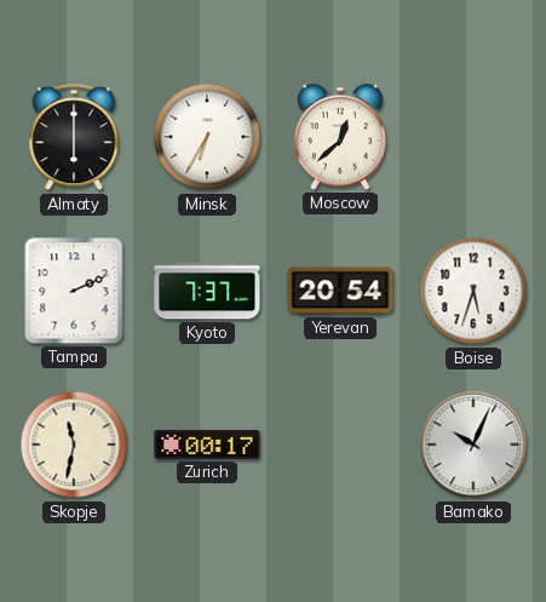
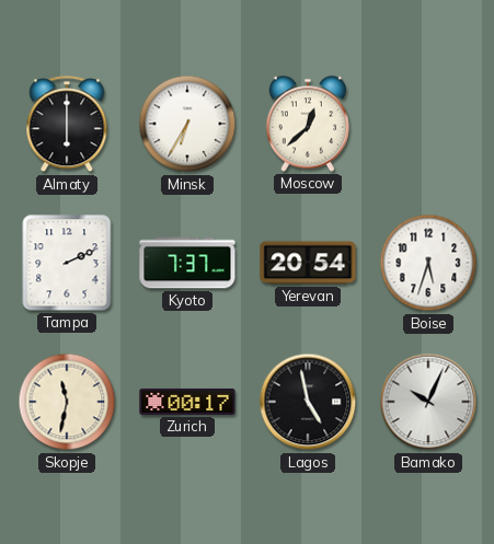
Lagos: none -> 4:58
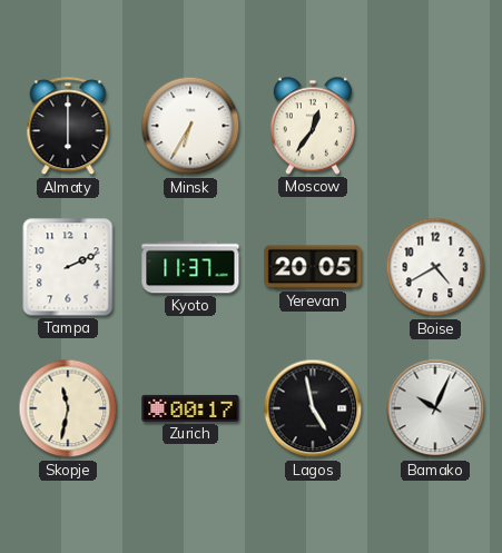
Moscow: 12:38 -> 12:36
Kyoto: 7:37 -> 11:37
Yerevan: 20:54 -> 20:05
Boise: 5:33 -> 4:40
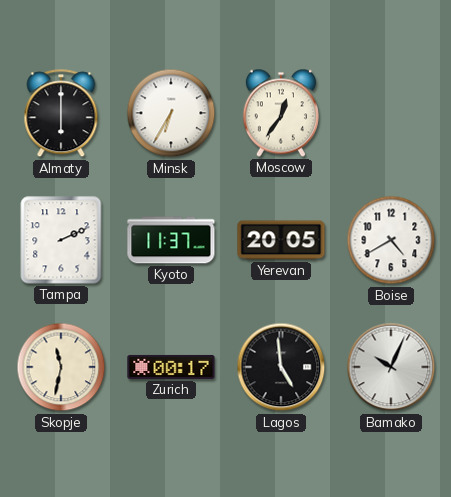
Lagos: 4:58 -> 4:59
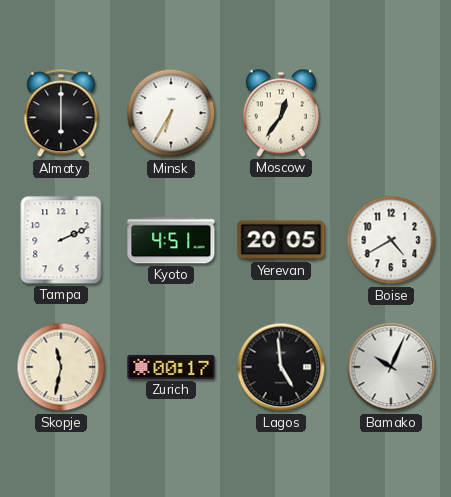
Kyoto: 11:37 -> 4:51
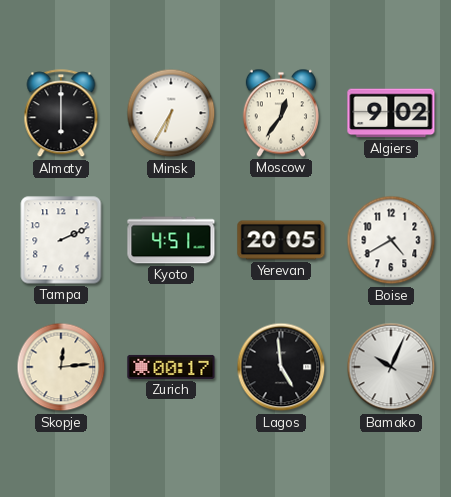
Algiers: none -> 9:02
Skopje: 11:32 -> 12:14
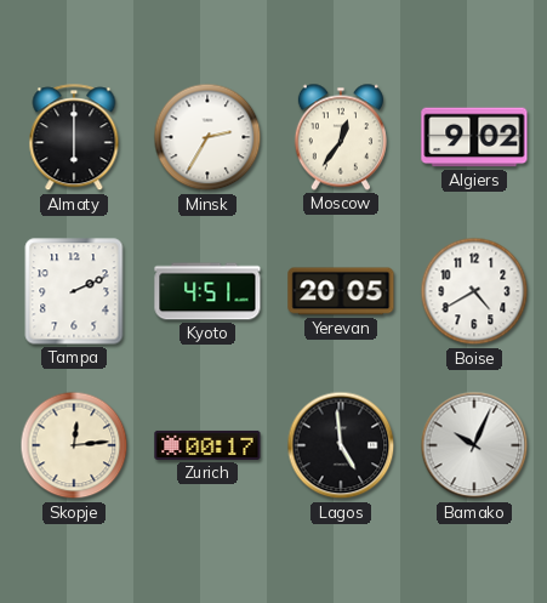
Minsk: 6:35 -> 2:35
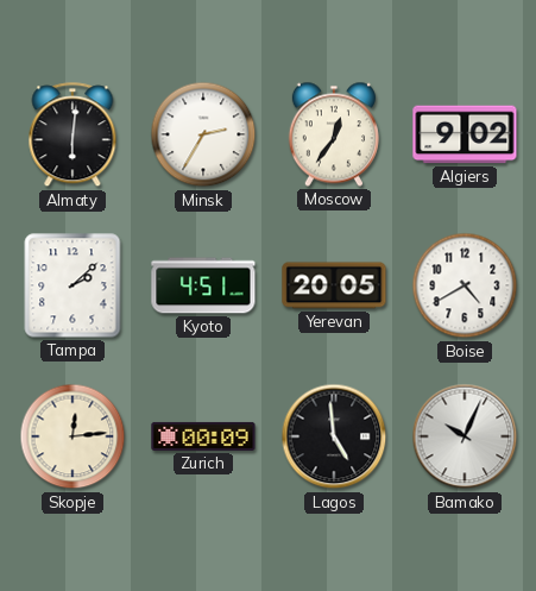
Almaty: 6:00 -> 6:01
Tampa: 2:11 -> 2:08
Zurich: 00:17 -> 00:09
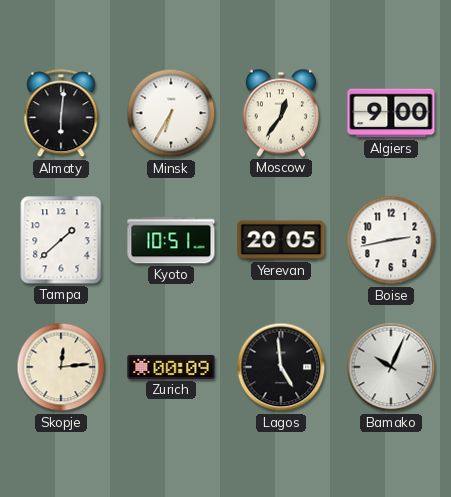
Minsk: 2:35 -> 6:35
Algiers: 9:02 -> 9:00
Tampa: 2:08 -> 1:38
Kyoto: 4:51 -> 10:51
Boise: 4:40 -> 2:43
